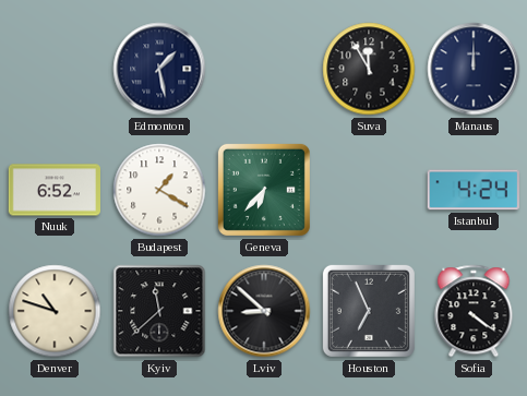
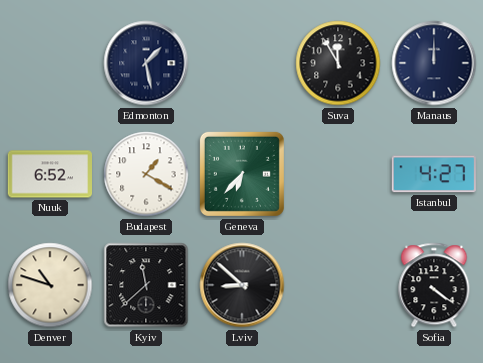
Istanbul: 4:24 -> 4:27
Houston: 6:56 -> none
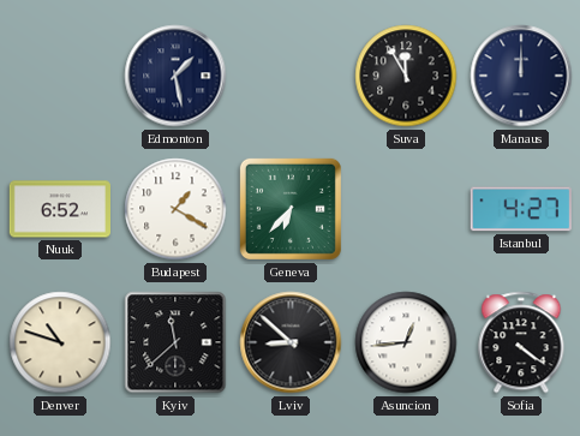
Asuncion: none -> 12:44
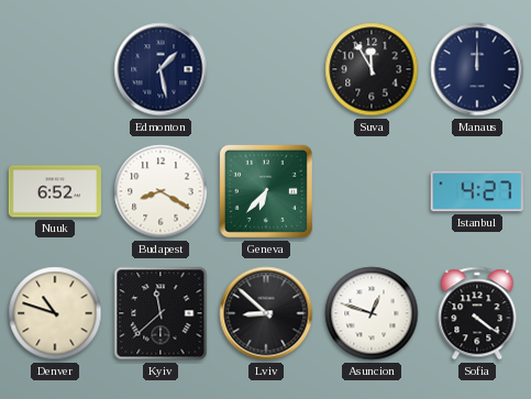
Budapest: 1:20 -> 8:20
Asuncion: 12:44 -> 12:48
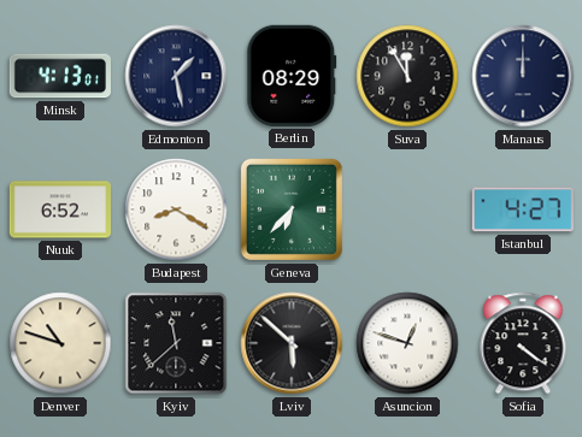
Minsk: none -> 4:13
Berlin: none -> 08:29
Lviv: 8:52 -> 5:52
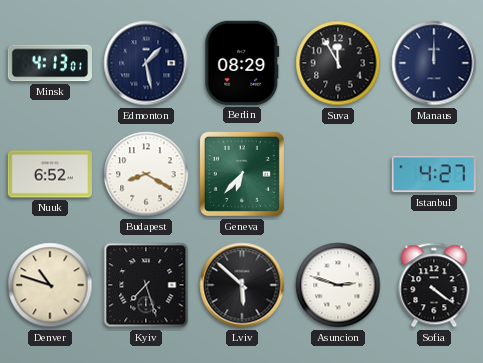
Kyiv: 11:38 -> 7:27
Asuncion: 12:48 -> 2:48
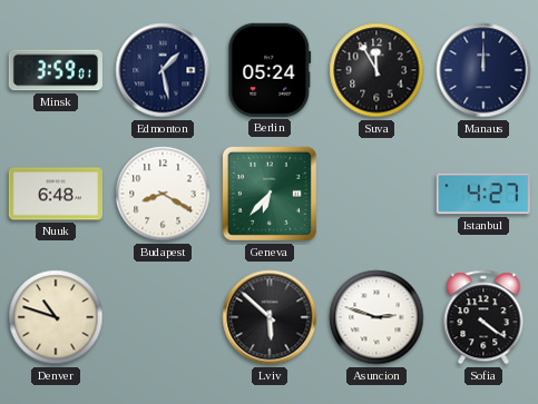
Minsk: 4:13 -> 3:59
Berlin: 08:29 -> 05:24
Nuuk: 6:52 -> 6:48
Kyiv: 7:27 -> none
